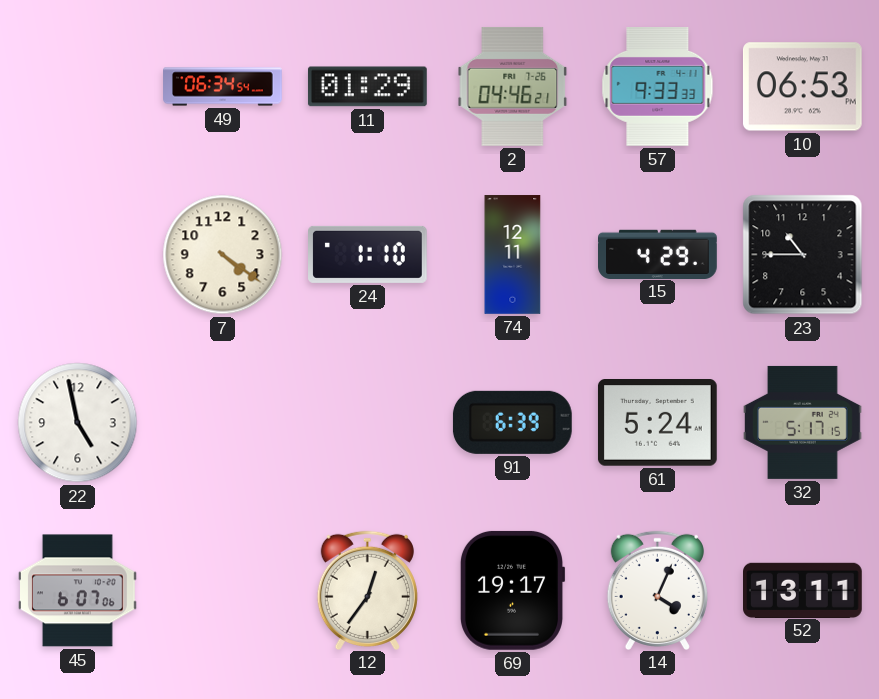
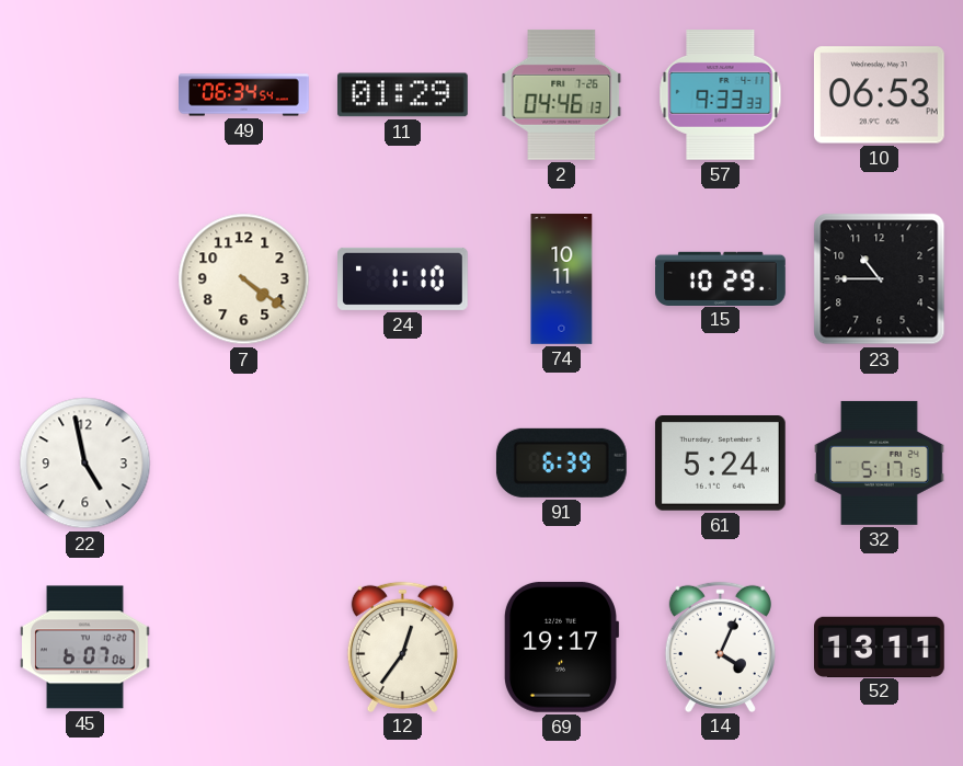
2: 04:46:21 -> 04:46:13
74: 12:11 -> 10:11
15: 4:29 -> 10:29
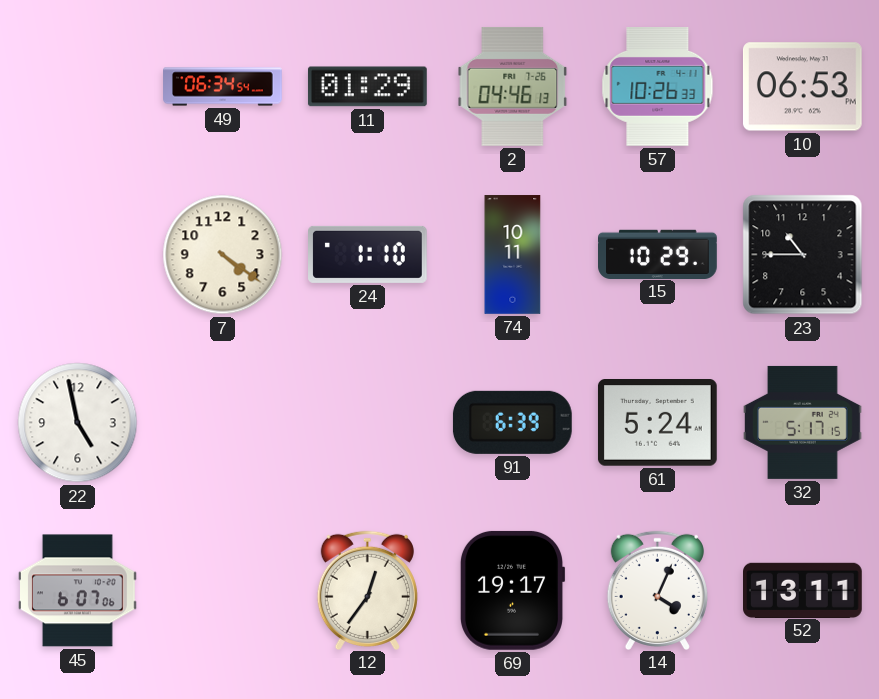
57: 9:33 -> 10:26
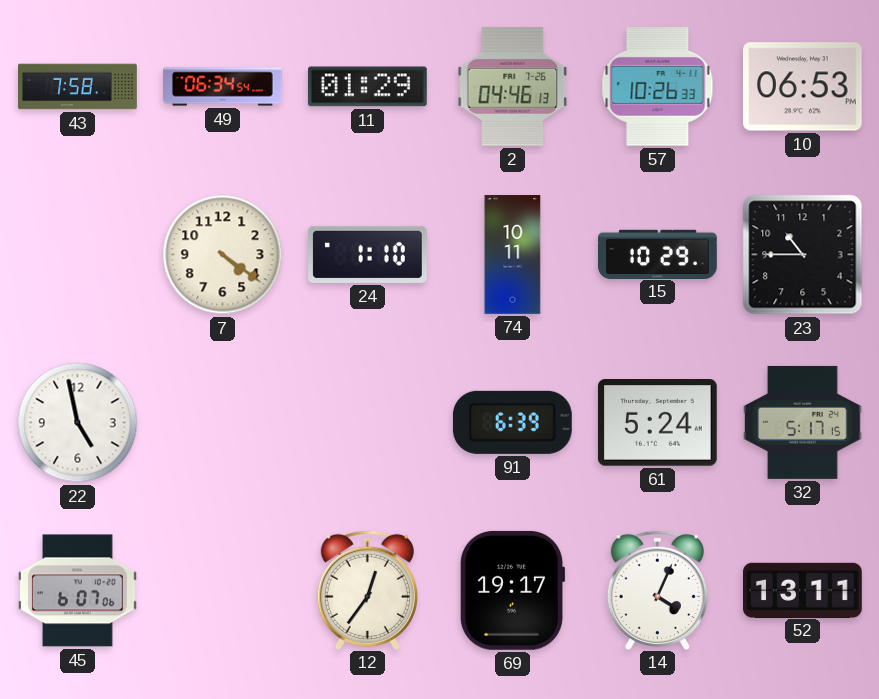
43: none -> 7:58
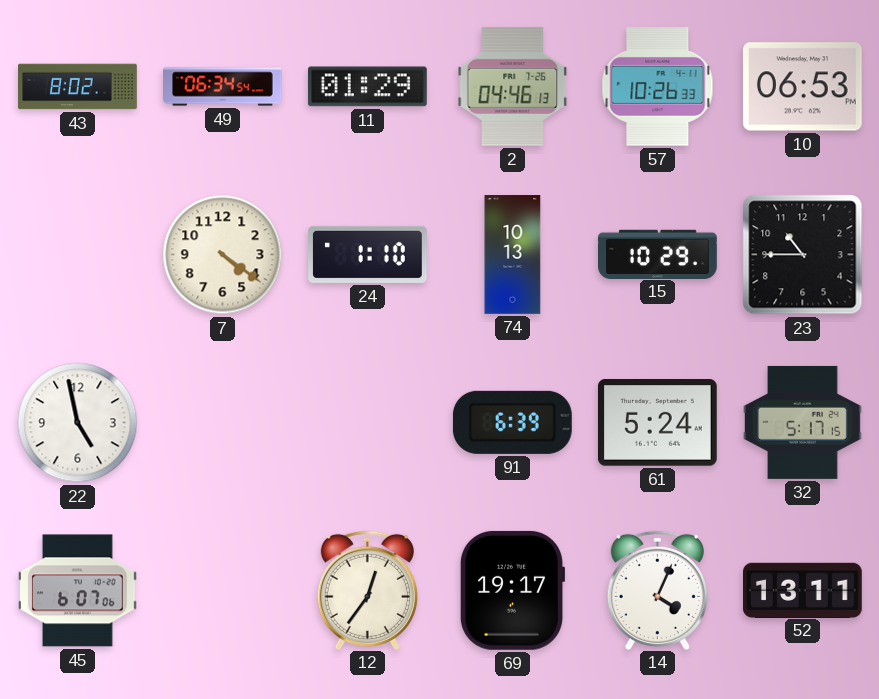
43: 7:58 -> 8:02
74: 10:11 -> 10:13
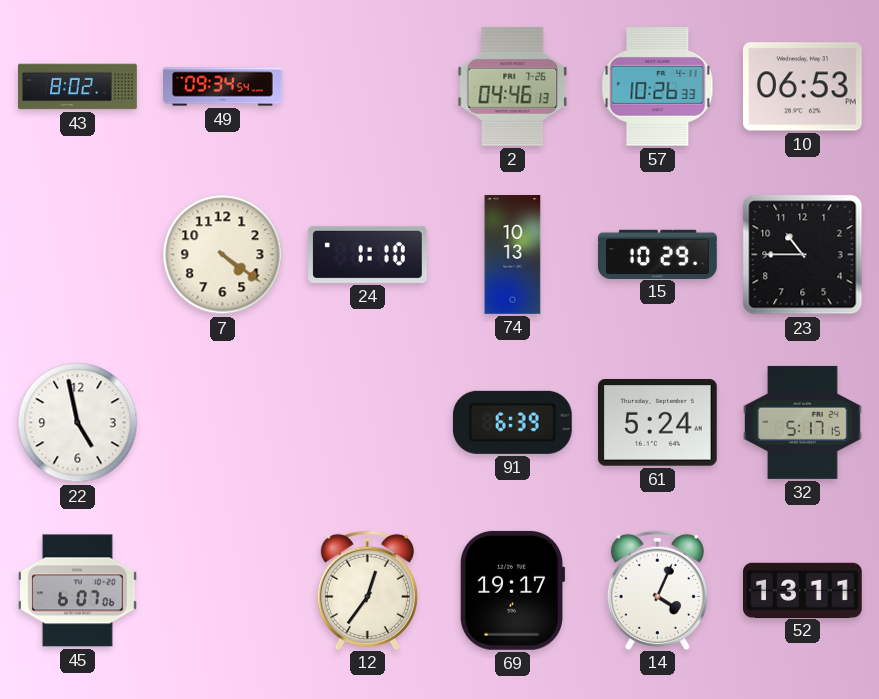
49: 06:34 -> 09:34
11: 01:29 -> none
